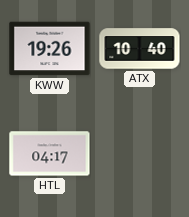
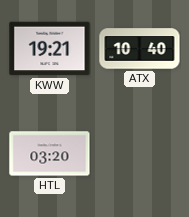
KWW: 19:26 -> 19:21
HTL: 04:17 -> 03:20
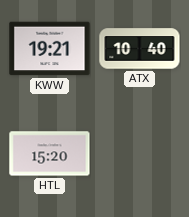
HTL: 03:20 -> 15:20
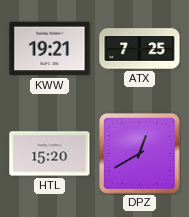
ATX: 10:40 -> 7:25
DPZ: none -> 12:40
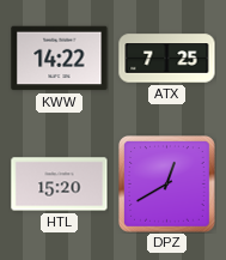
KWW: 19:21 -> 14:22
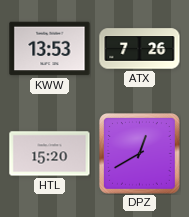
KWW: 14:22 -> 13:53
ATX: 7:25 -> 7:26
